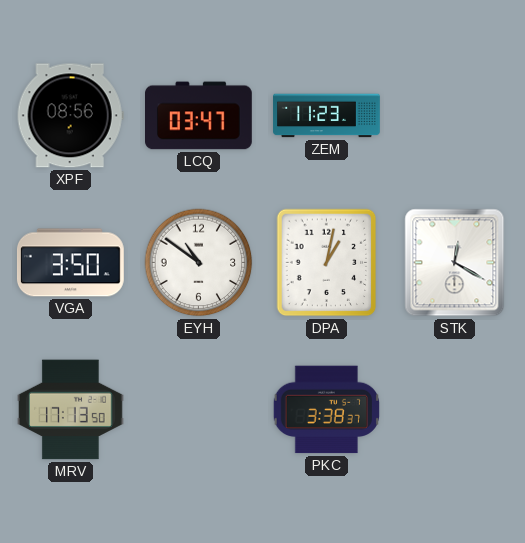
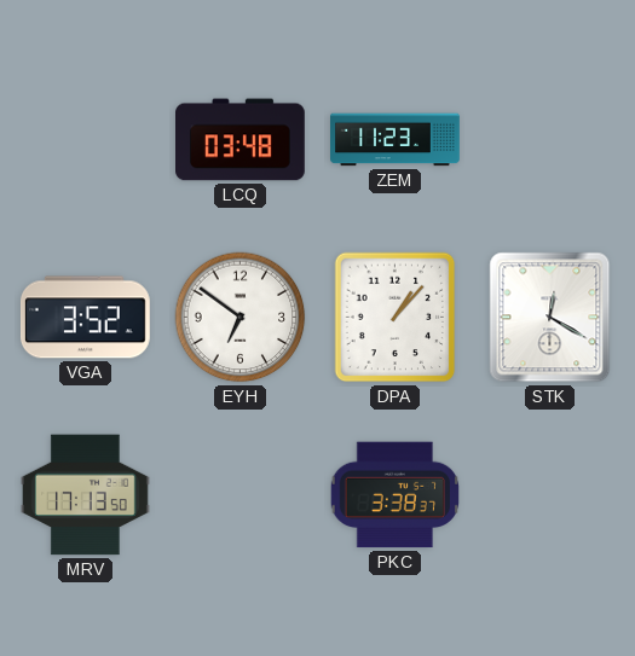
XPF: 08:56 -> none
LCQ: 03:47 -> 03:48
VGA: 3:50 -> 3:52
EYH: 10:51 -> 6:51
DPA: 1:02 -> 1:07
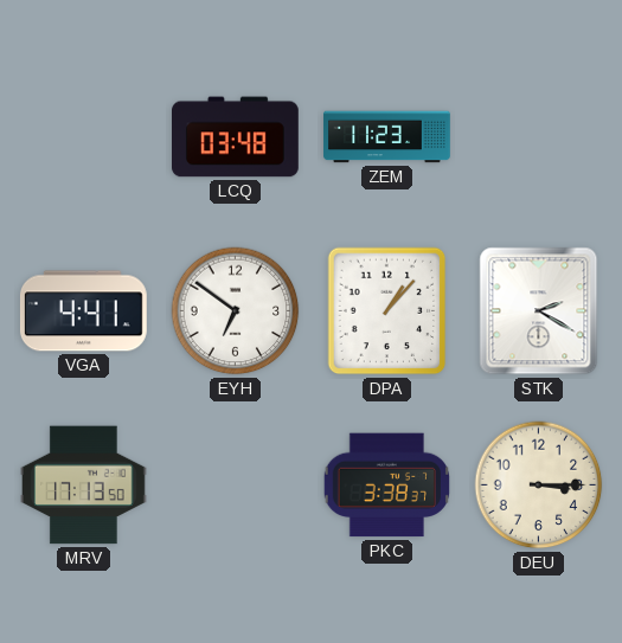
VGA: 3:52 -> 4:41
STK: 12:20 -> 2:20
DEU: none -> 3:15
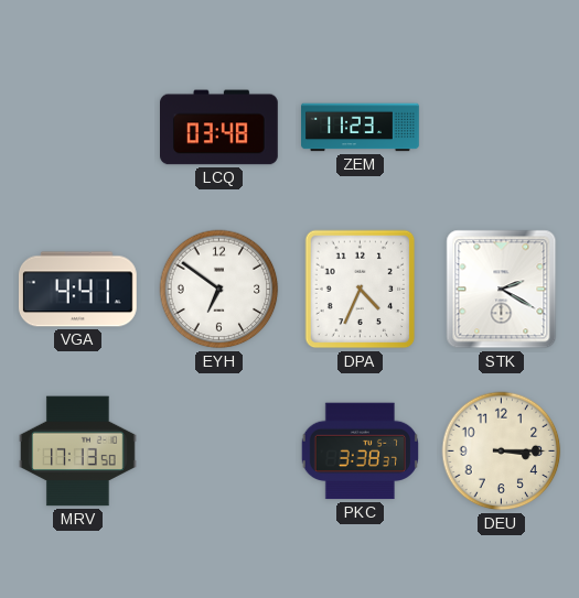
DPA: 1:07 -> 4:34
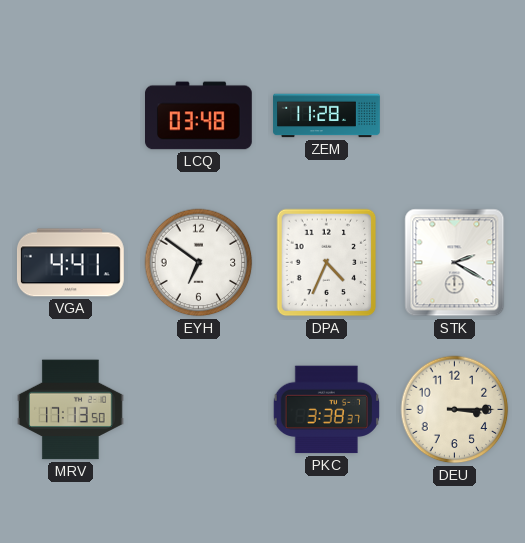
ZEM: 11:23 -> 11:28
